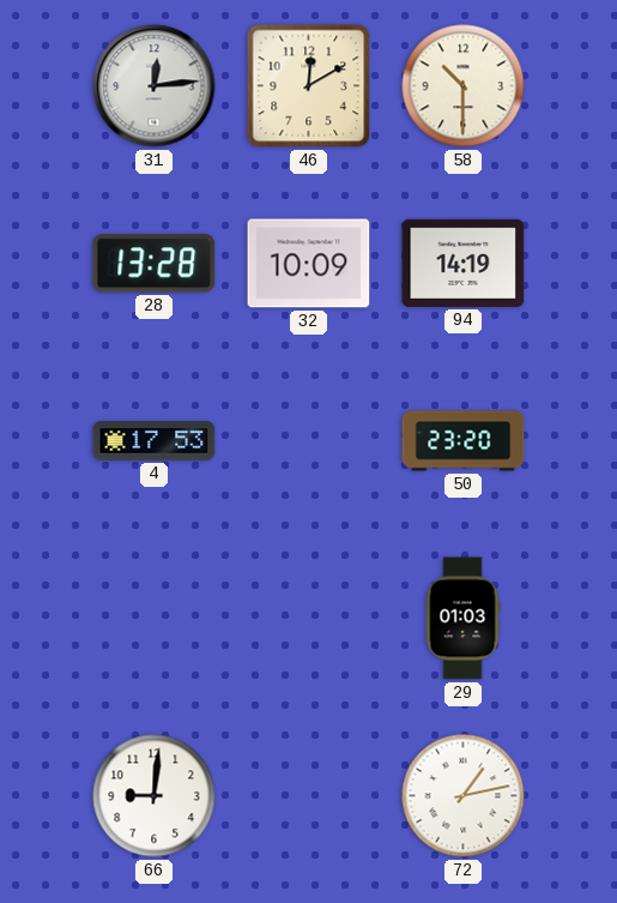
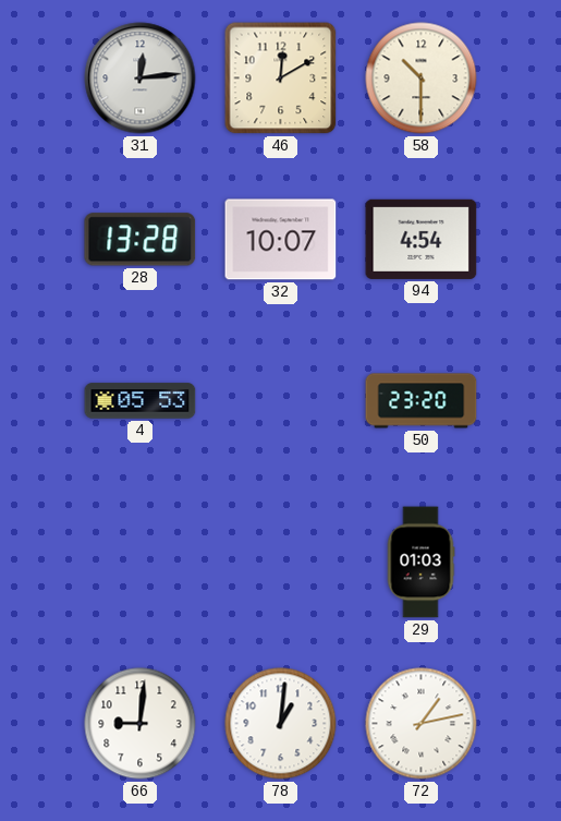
32: 10:09 -> 10:07
94: 14:19 -> 4:54
4: 17:53 -> 05:53
78: none -> 1:01
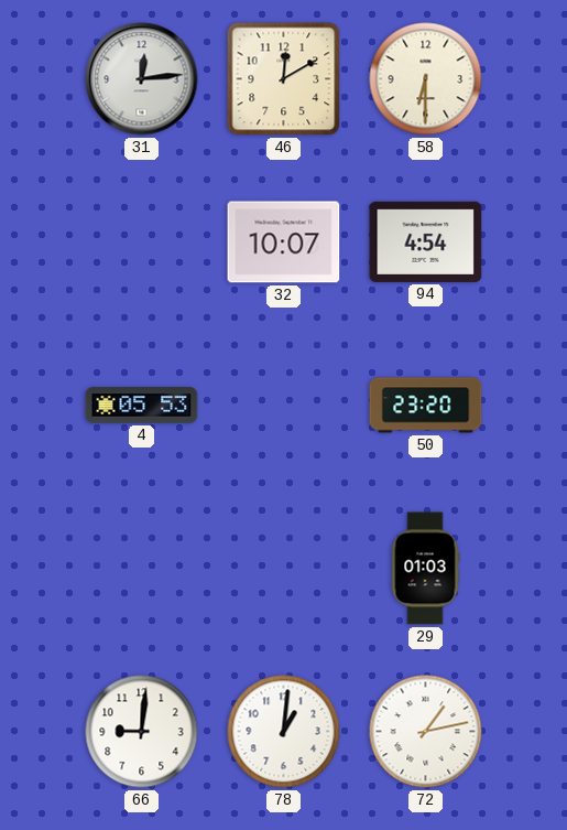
58: 10:30 -> 6:30
28: 13:28 -> none
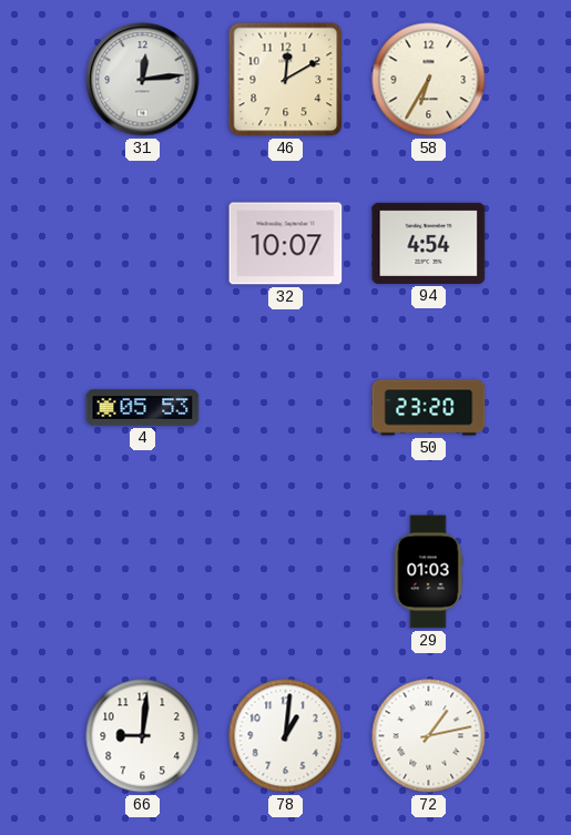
58: 6:30 -> 6:35
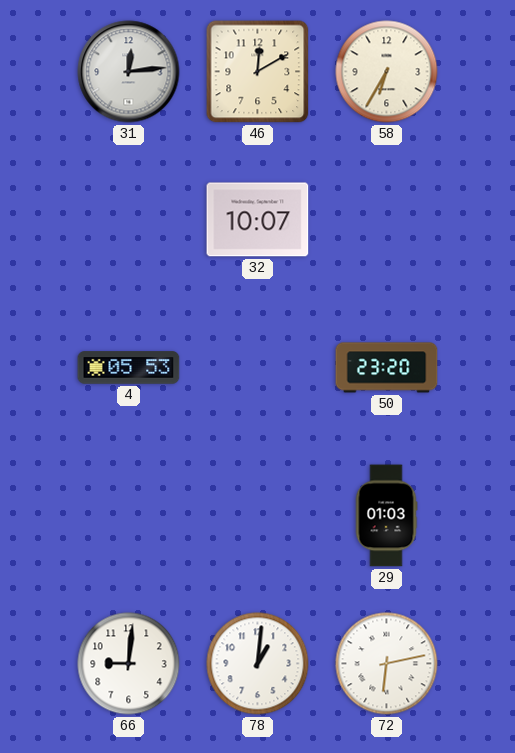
94: 4:54 -> none
72: 1:13 -> 6:13
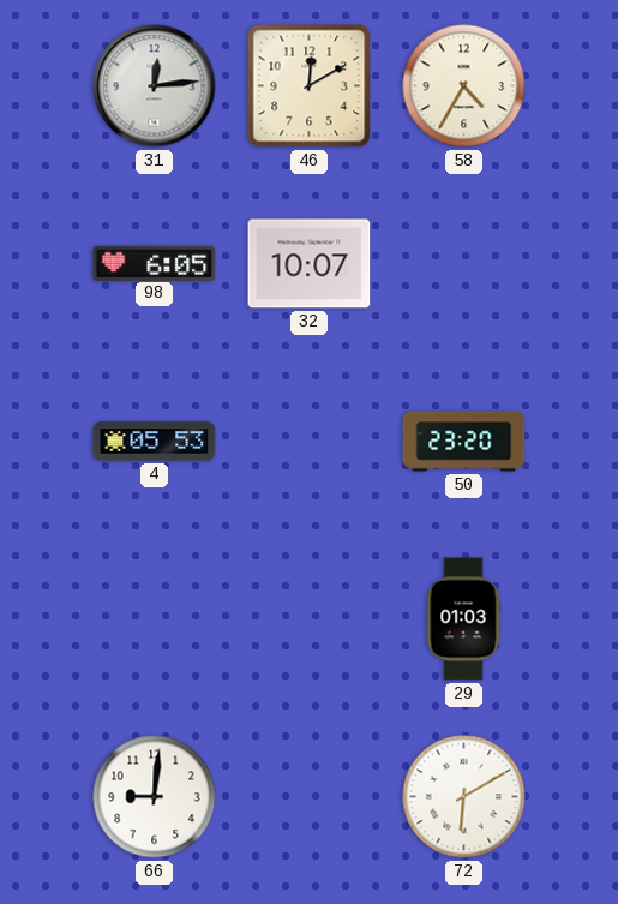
58: 6:35 -> 4:35
98: none -> 6:05
78: 1:01 -> none
72: 6:13 -> 6:10
